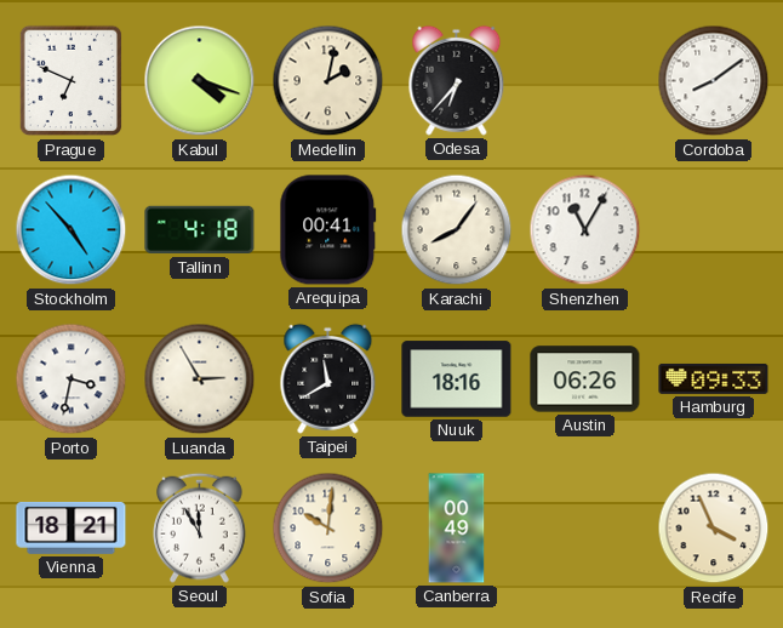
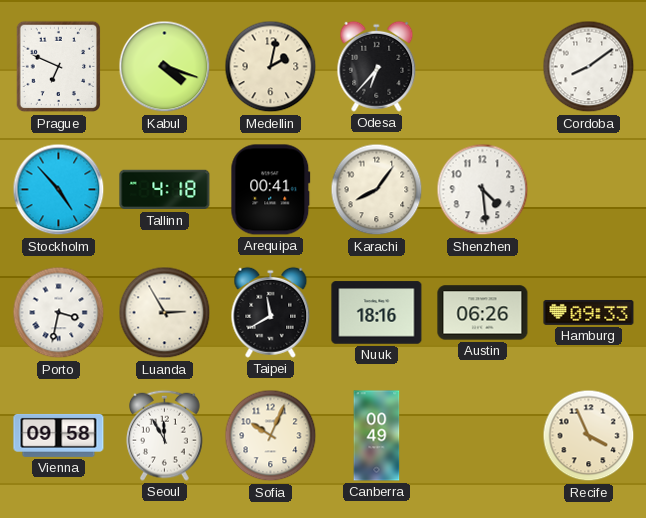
Shenzhen: 11:05 -> 4:29
Vienna: 18:21 -> 09:58
Sofia: 10:01 -> 10:04
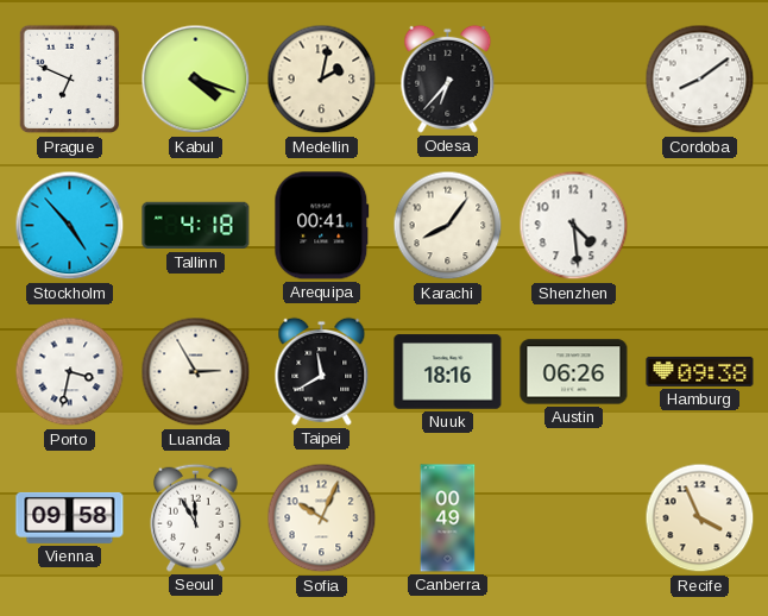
Hamburg: 09:33 -> 09:38
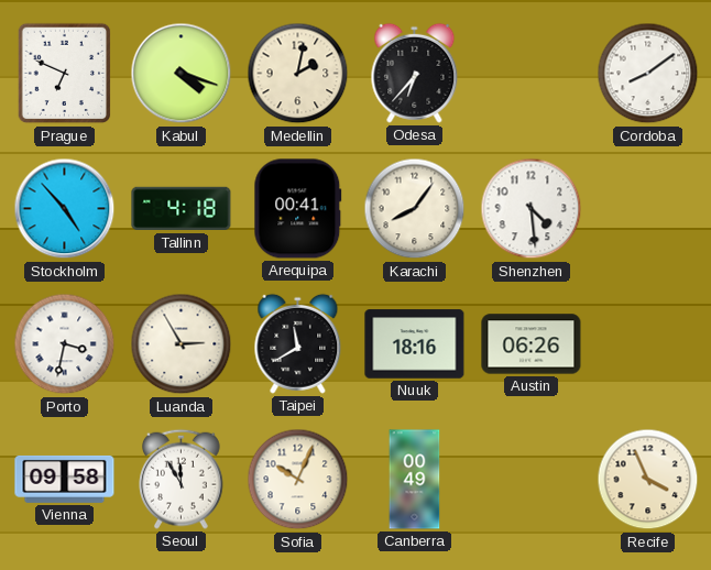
Hamburg: 09:38 -> none
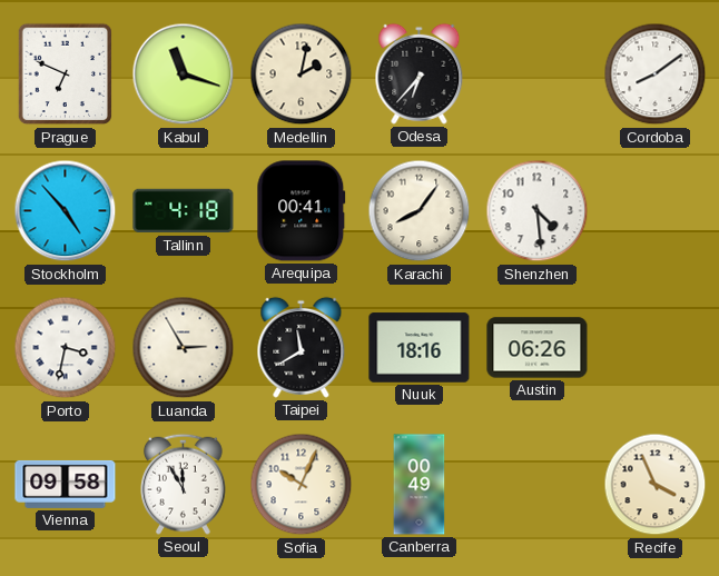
Kabul: 4:18 -> 11:18
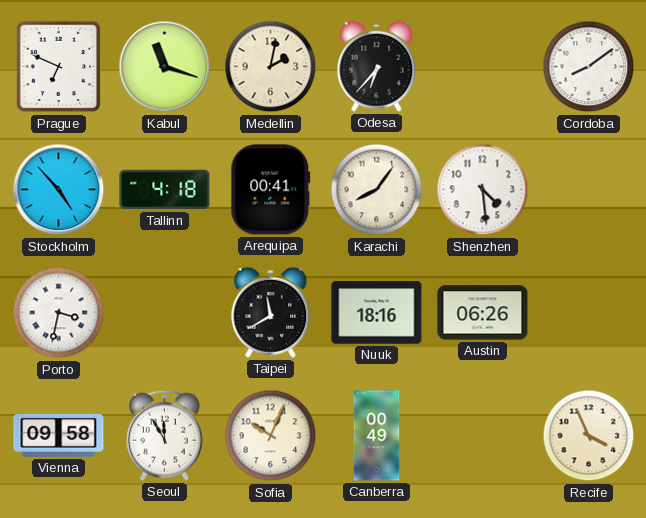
Luanda: 2:55 -> none
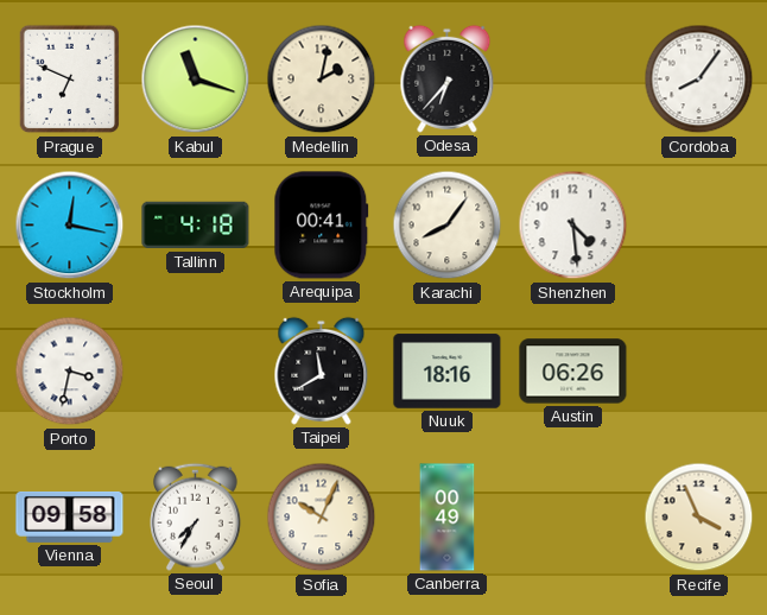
Cordoba: 8:09 -> 8:06
Stockholm: 4:53 -> 12:17
Seoul: 11:55 -> 7:35
